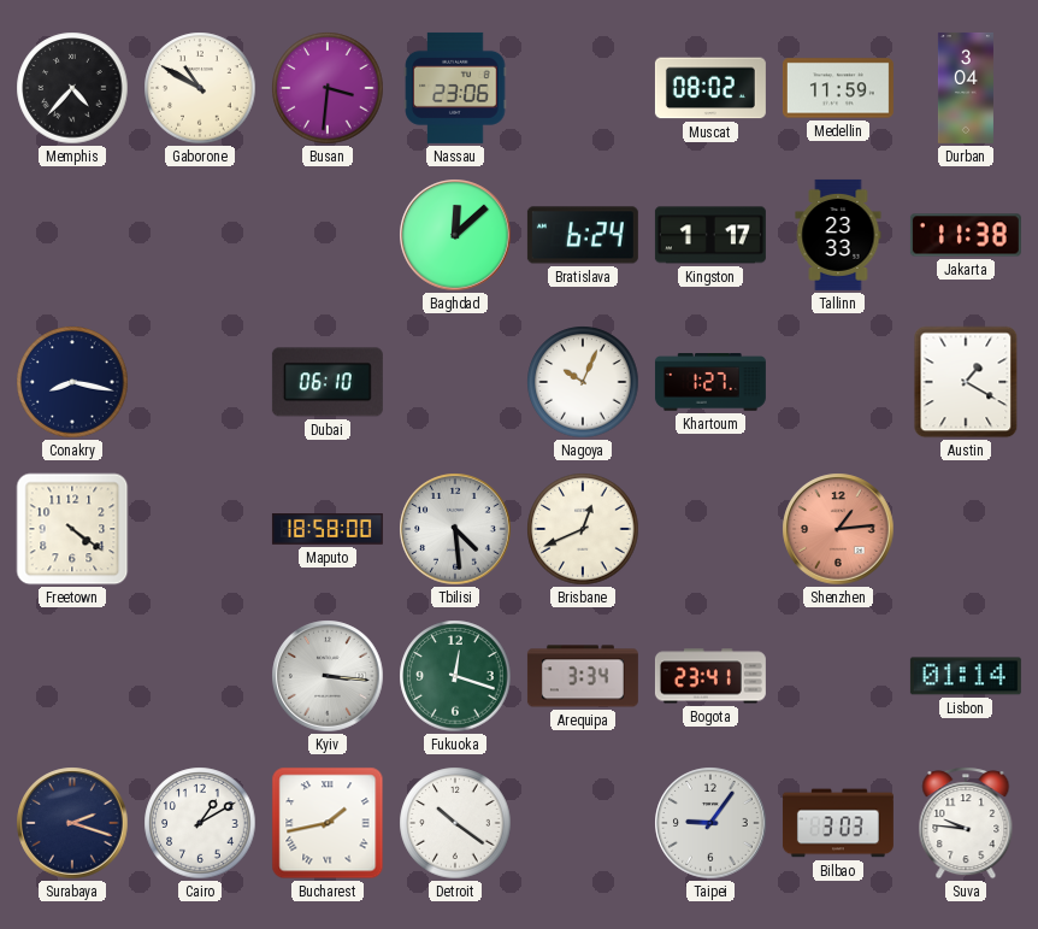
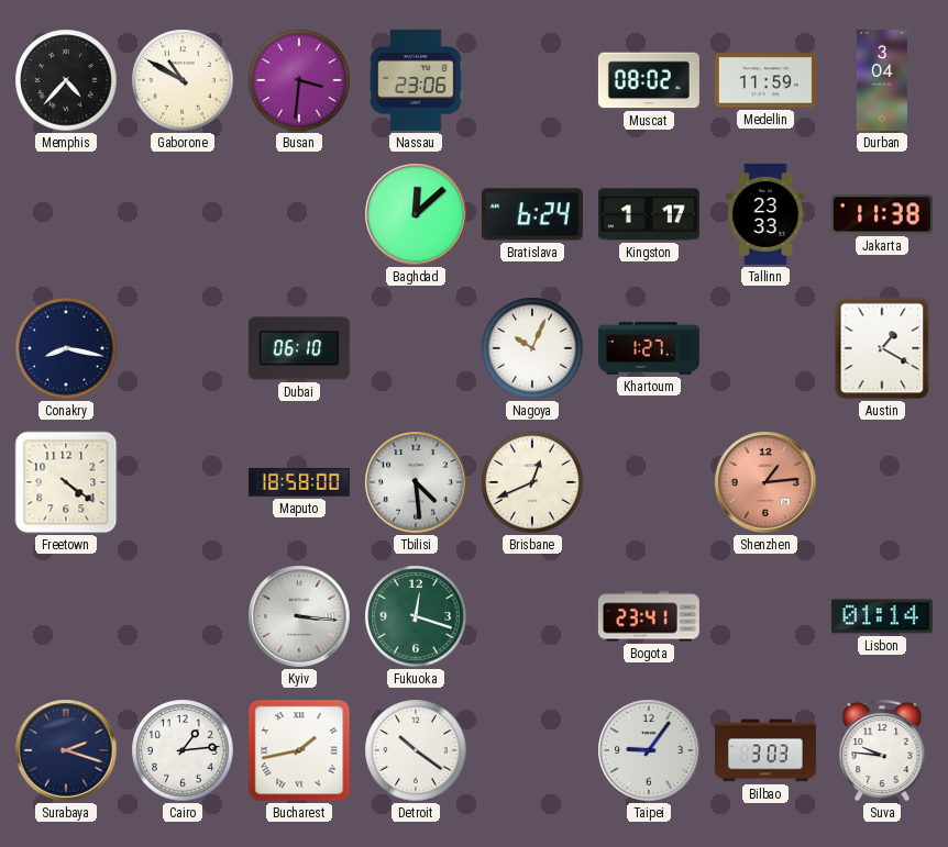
Arequipa: 3:34 -> none
Cairo: 1:10 -> 1:14
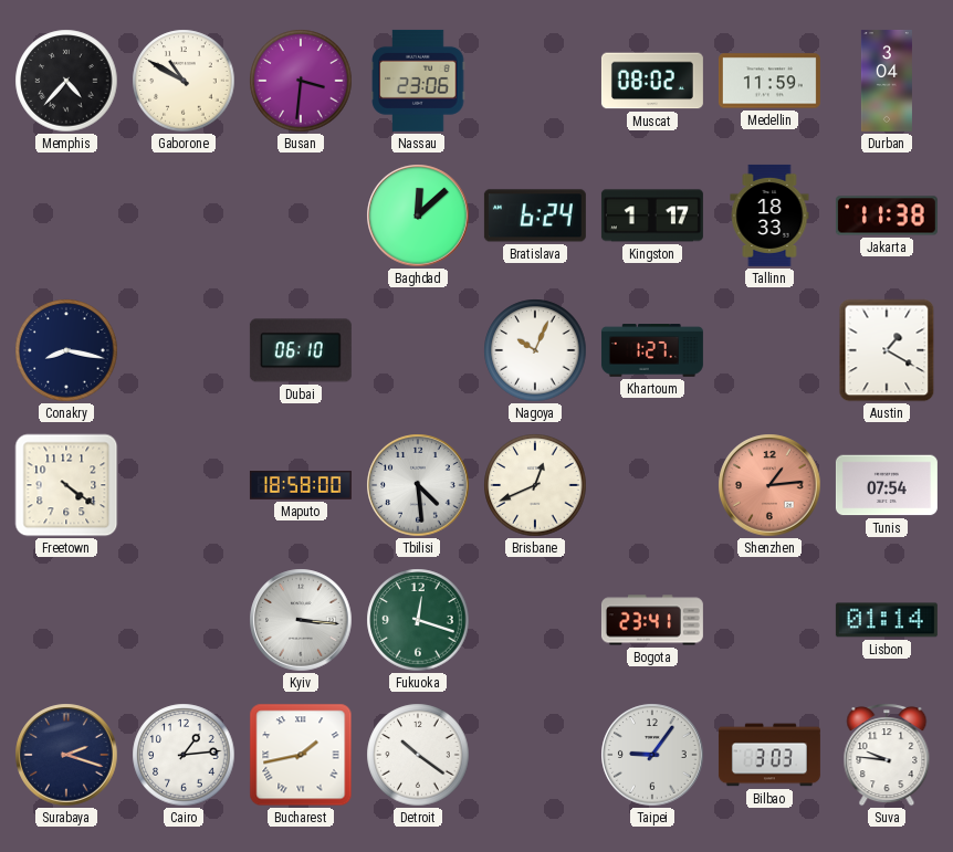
Tallinn: 23:33 -> 18:33
Tunis: none -> 07:54
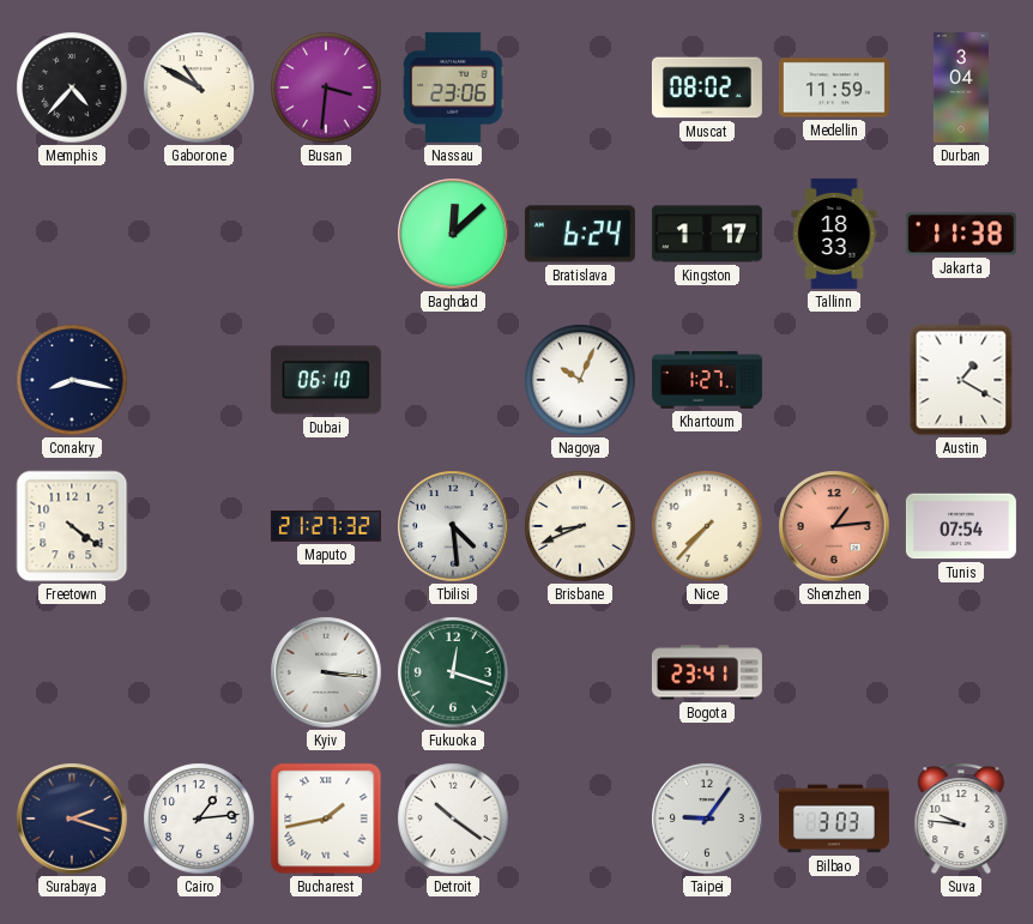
Maputo: 18:58 -> 21:27
Brisbane: 12:41 -> 8:41
Nice: none -> 7:37
Lisbon: 01:14 -> none
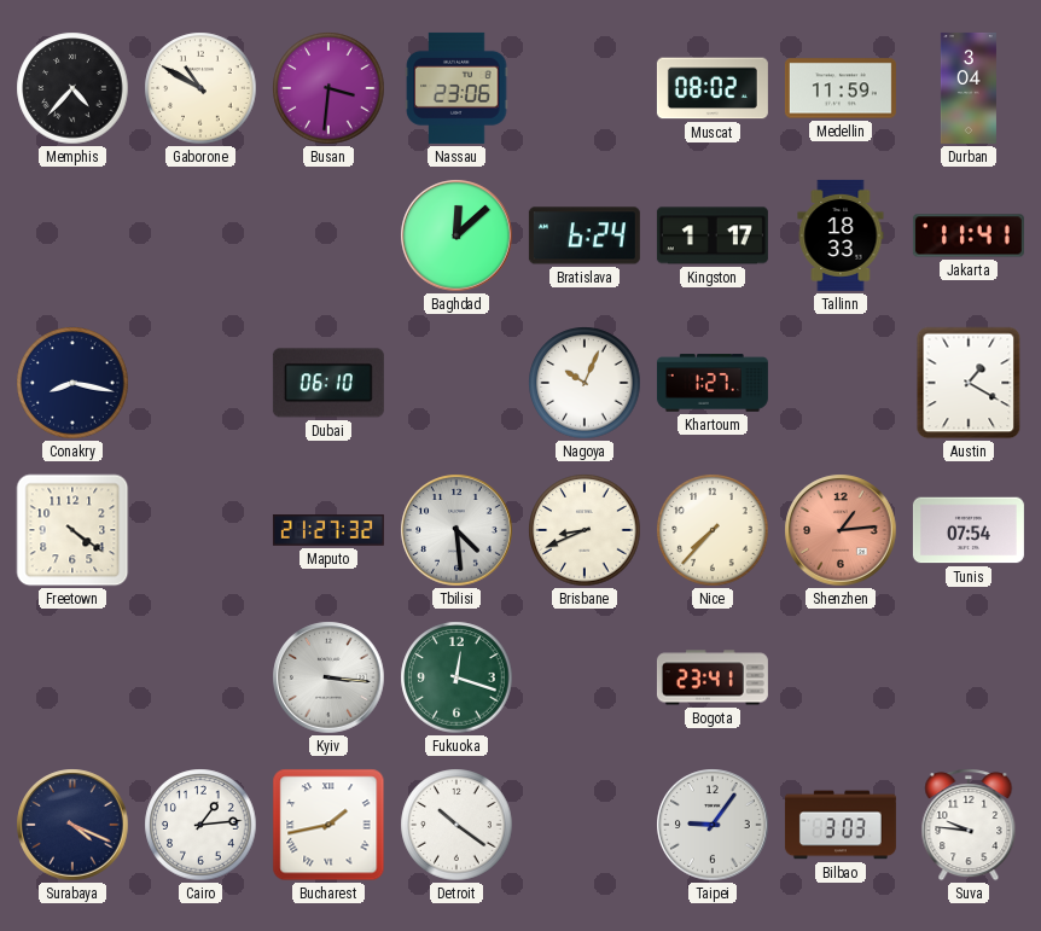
Jakarta: 11:38 -> 11:41
Surabaya: 2:18 -> 4:19
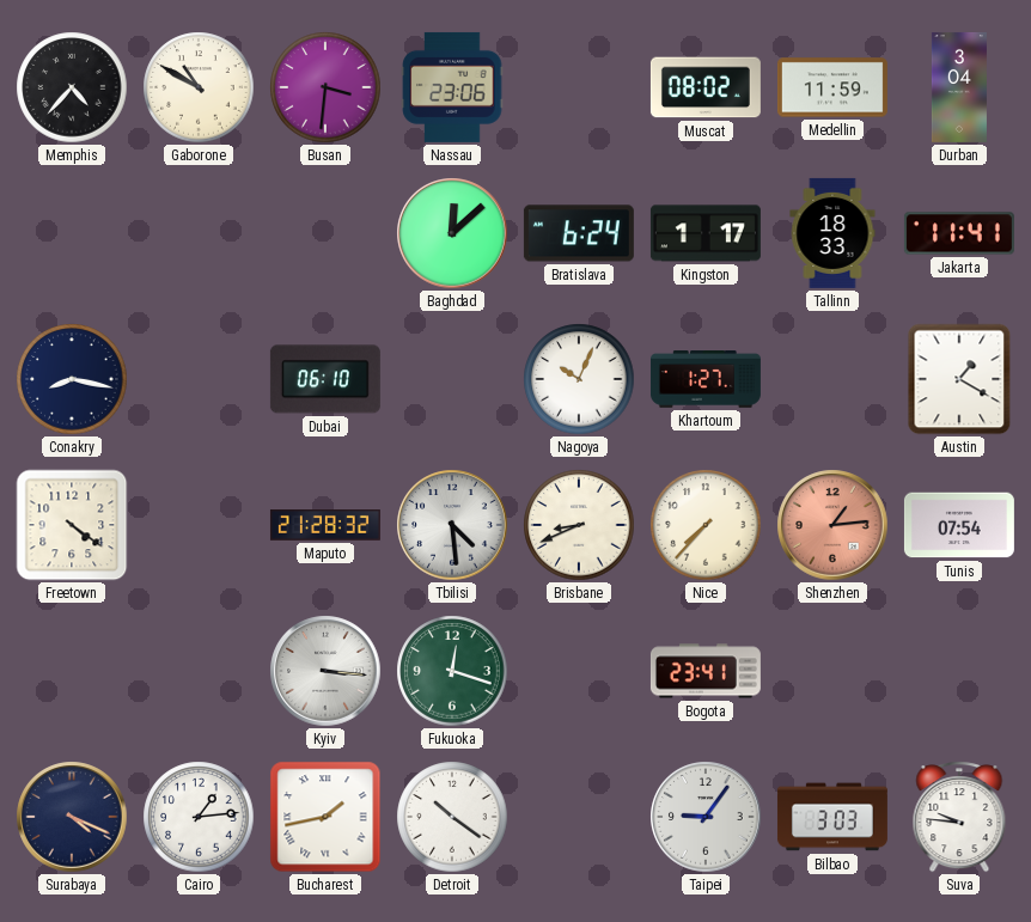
Maputo: 21:27 -> 21:28
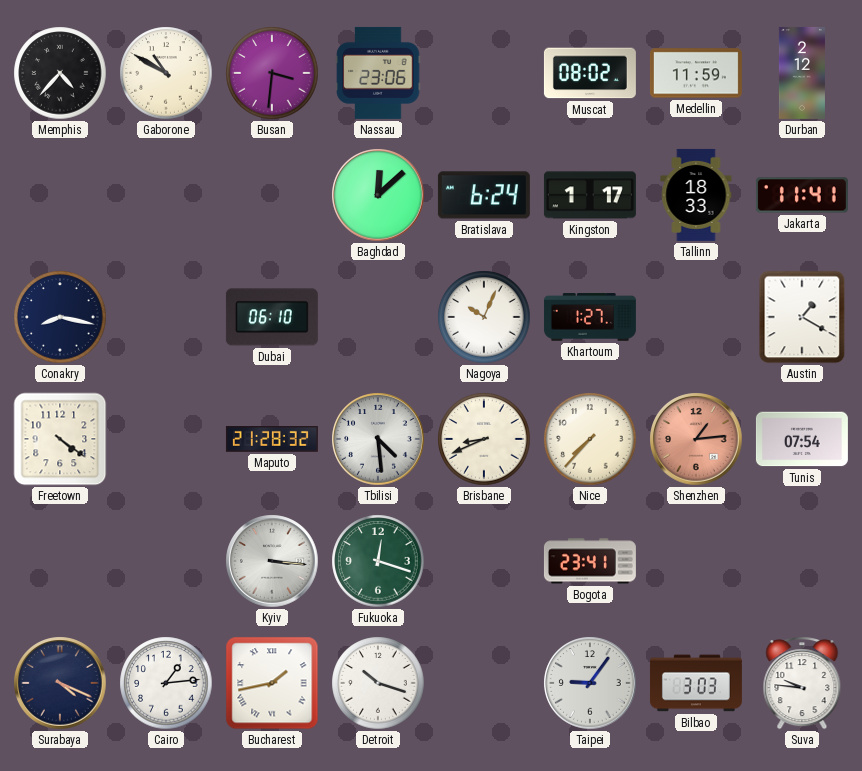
Durban: 3:04 -> 2:12
Detroit: 10:21 -> 10:18
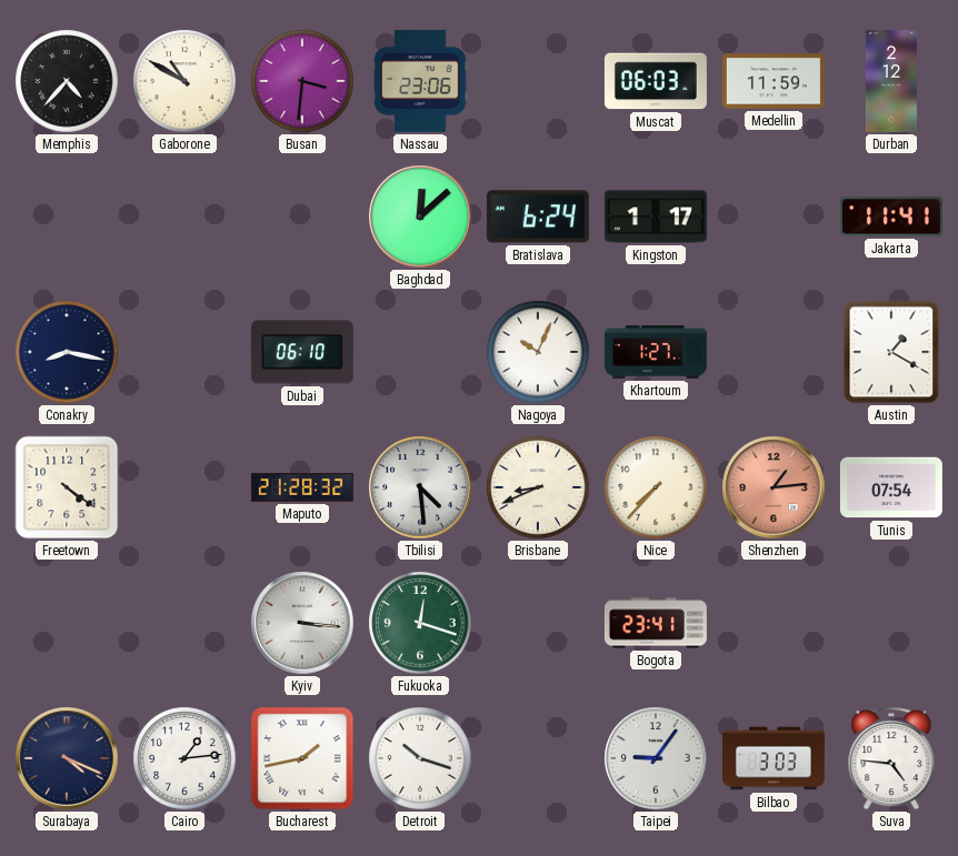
Muscat: 08:02 -> 06:03
Tallinn: 18:33 -> none
Suva: 9:46 -> 4:46
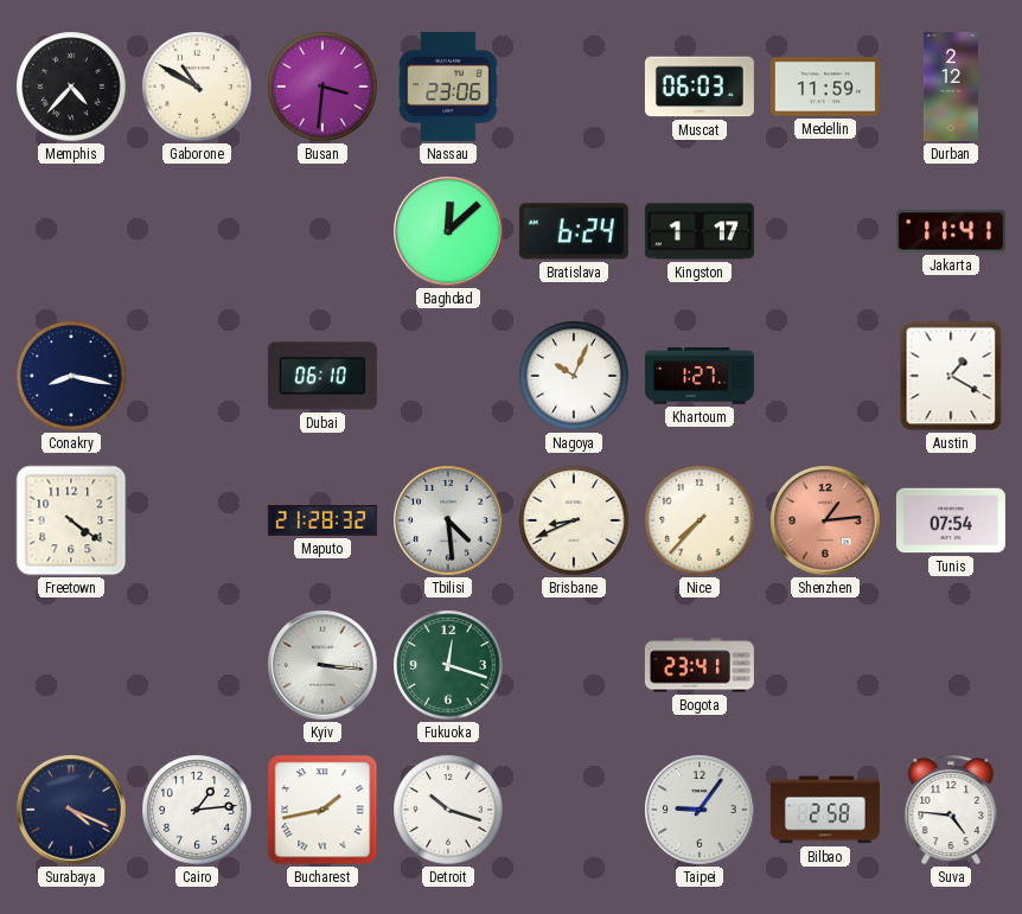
Bilbao: 3:03 -> 2:58
